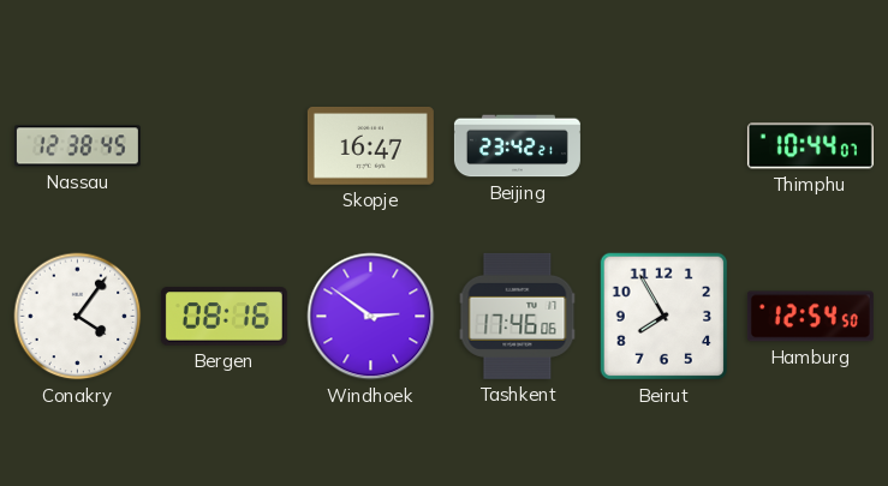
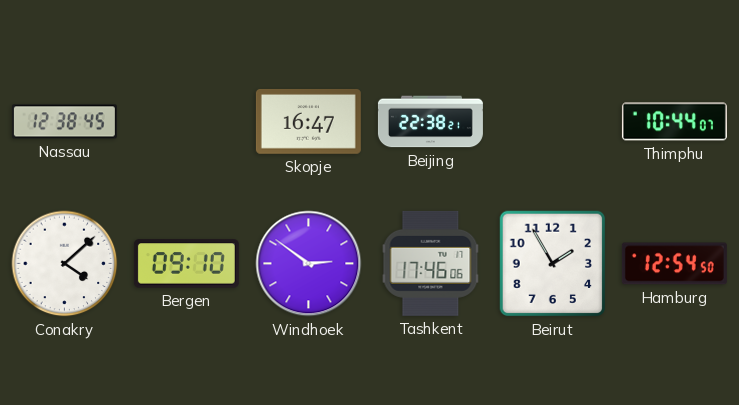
Beijing: 23:42 -> 22:38
Conakry: 4:06 -> 4:08
Bergen: 08:16 -> 09:10
Beirut: 7:55 -> 1:55
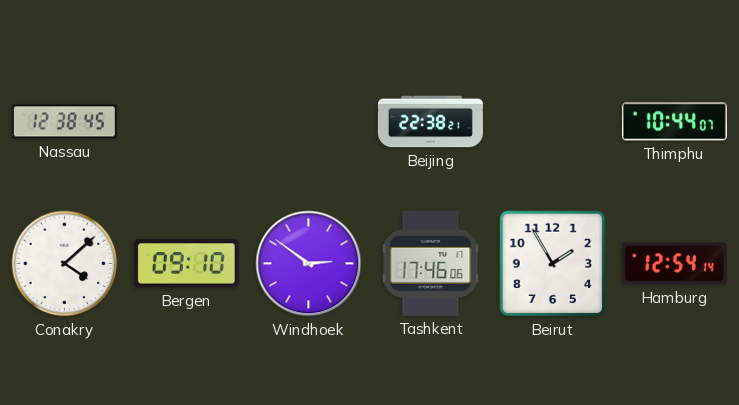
Skopje: 16:47 -> none
Hamburg: 12:54:50 -> 12:54:14
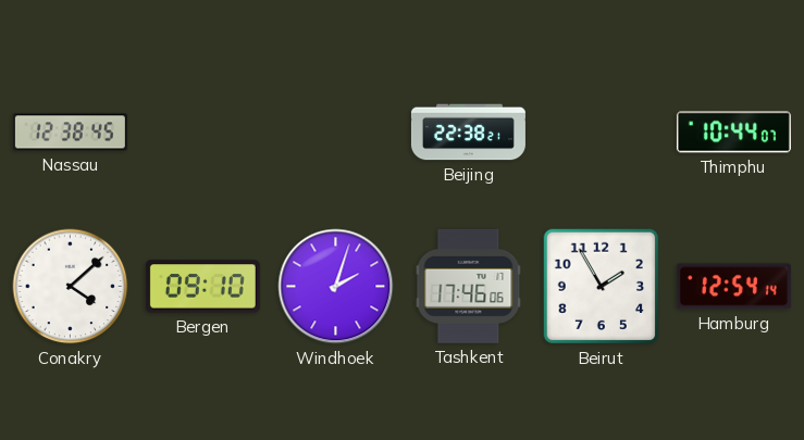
Windhoek: 2:51 -> 2:03
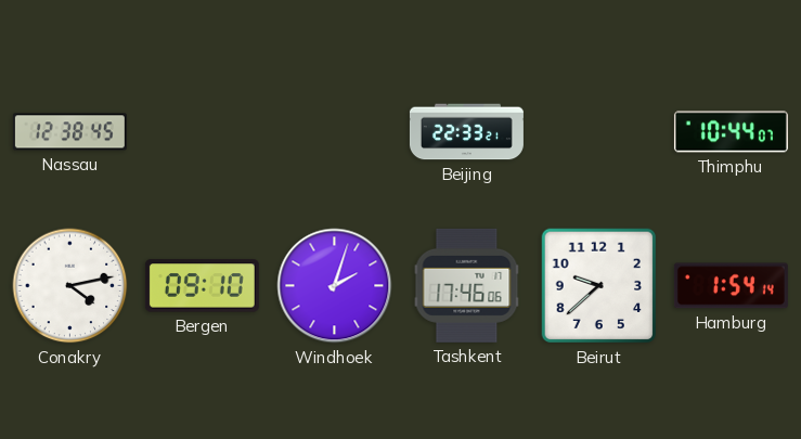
Beijing: 22:38 -> 22:33
Conakry: 4:08 -> 4:13
Beirut: 1:55 -> 9:38
Hamburg: 12:54 -> 1:54
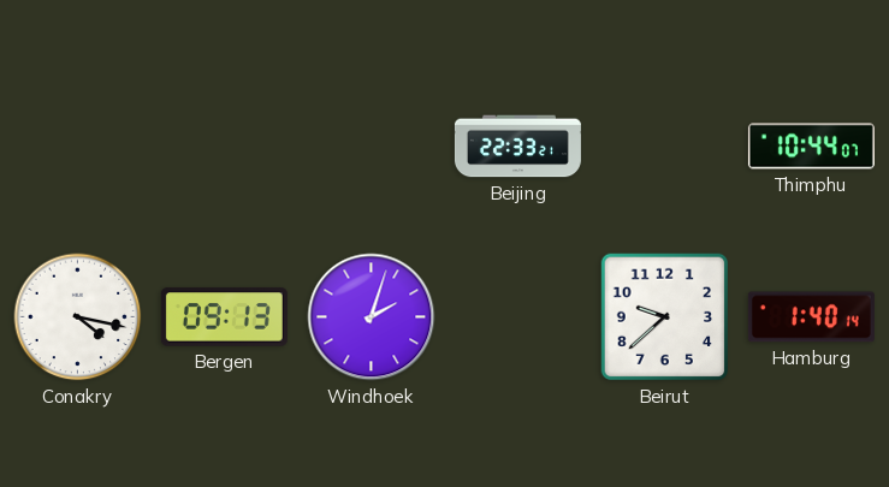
Nassau: 12:38 -> none
Conakry: 4:13 -> 4:17
Bergen: 09:10 -> 09:13
Tashkent: 17:46 -> none
Hamburg: 1:54 -> 1:40
